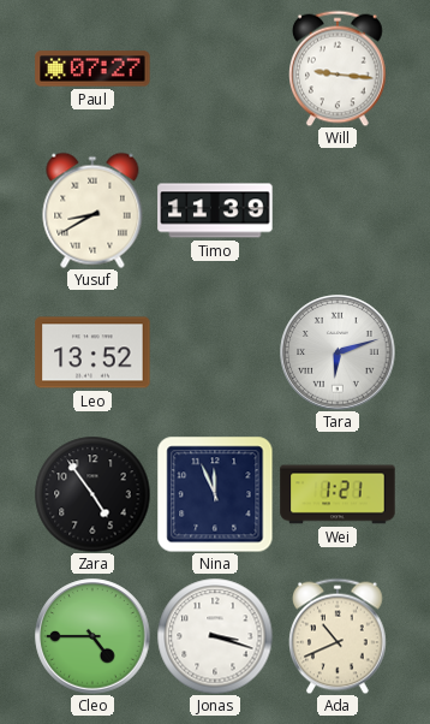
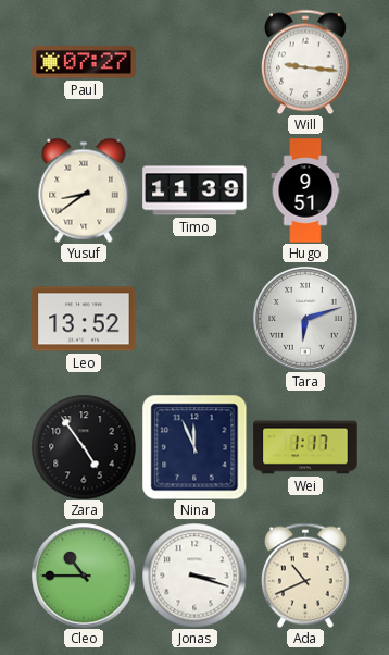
Yusuf: 8:40 -> 8:39
Hugo: none -> 9:51
Wei: 1:21 -> 1:17
Cleo: 4:45 -> 10:45
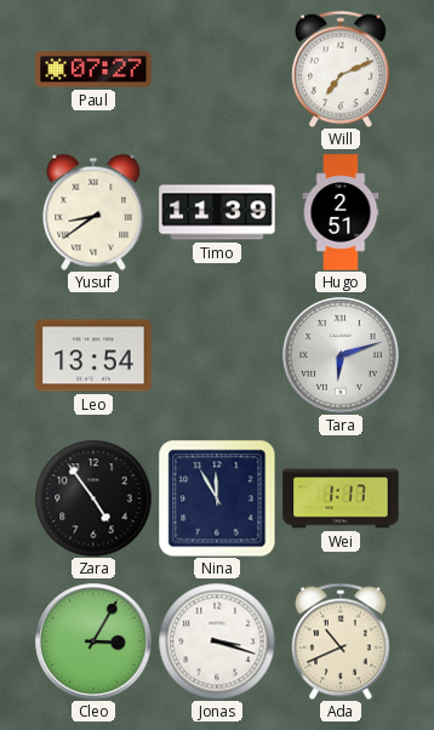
Will: 9:16 -> 7:11
Hugo: 9:51 -> 2:51
Leo: 13:52 -> 13:54
Nina: 11:56 -> 11:55
Cleo: 10:45 -> 3:05
